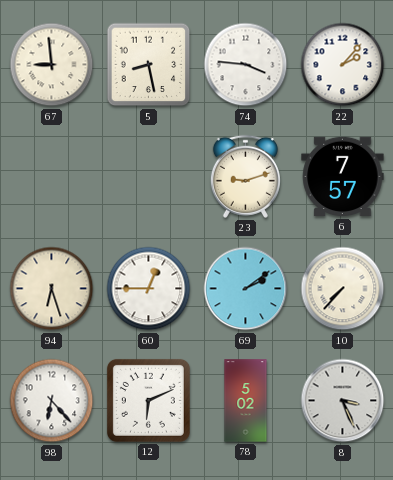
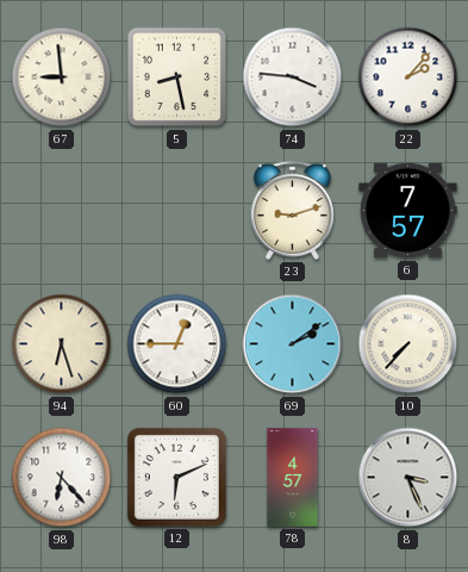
78: 5:02 -> 4:57
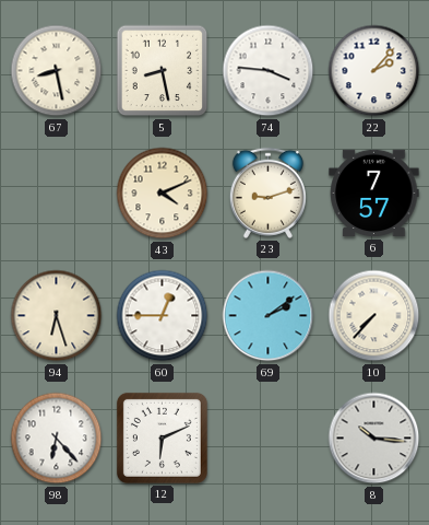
67: 8:59 -> 8:28
43: none -> 4:11
78: 4:57 -> none
8: 3:26 -> 10:16
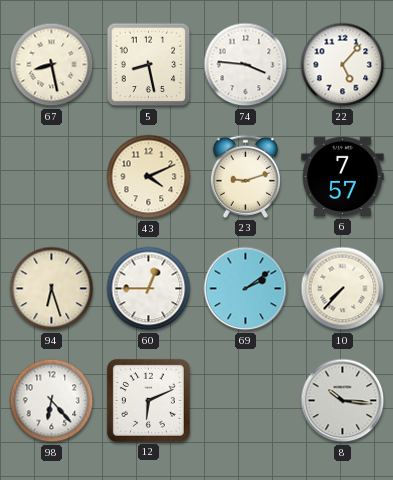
22: 2:07 -> 5:07
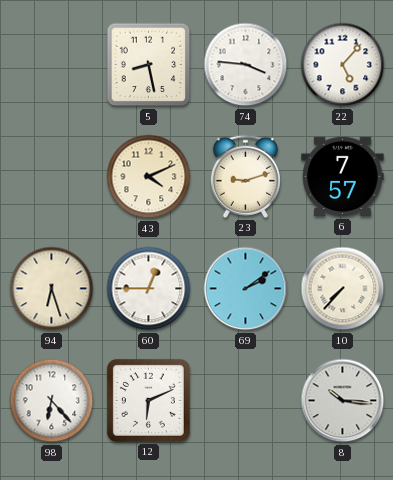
67: 8:28 -> none
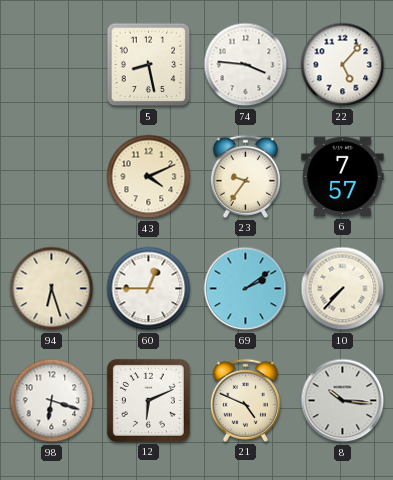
23: 9:12 -> 9:36
98: 6:23 -> 6:18
21: none -> 4:49
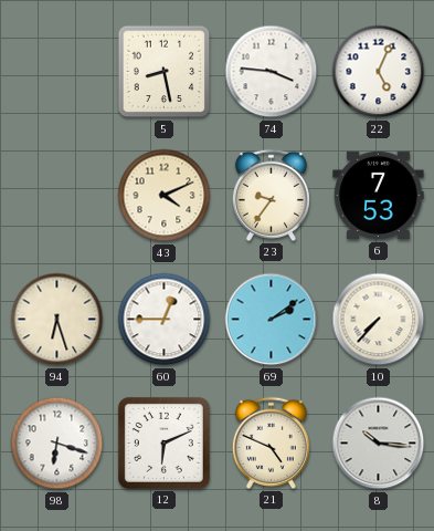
22: 5:07 -> 5:04
6: 7:57 -> 7:53
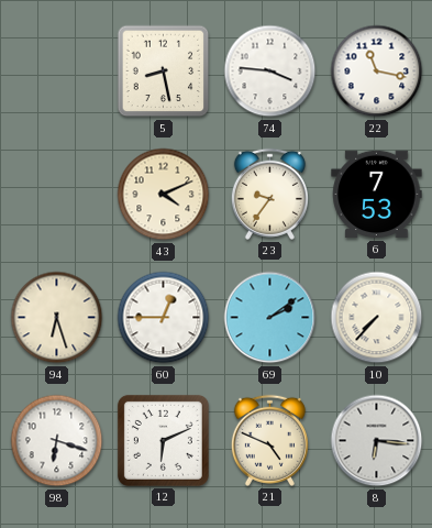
22: 5:04 -> 11:17
8: 10:16 -> 6:16
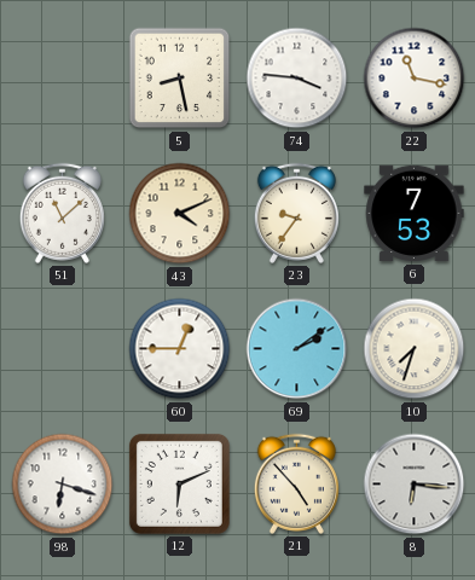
51: none -> 11:08
94: 6:27 -> none
10: 7:37 -> 7:33
21: 4:49 -> 4:53
